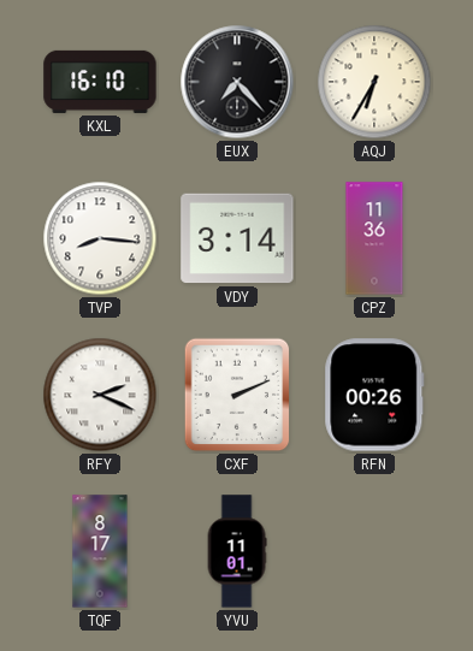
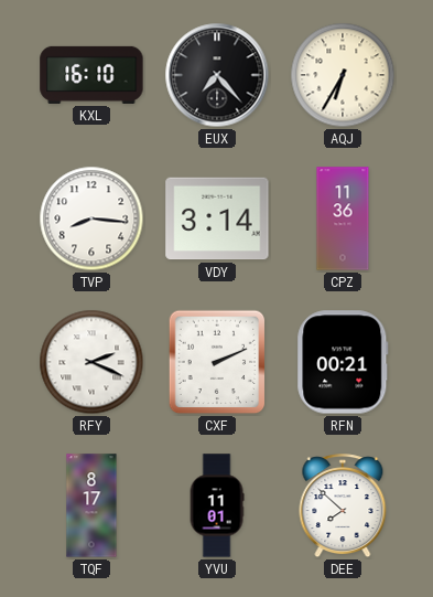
RFN: 00:26 -> 00:21
DEE: none -> 7:52
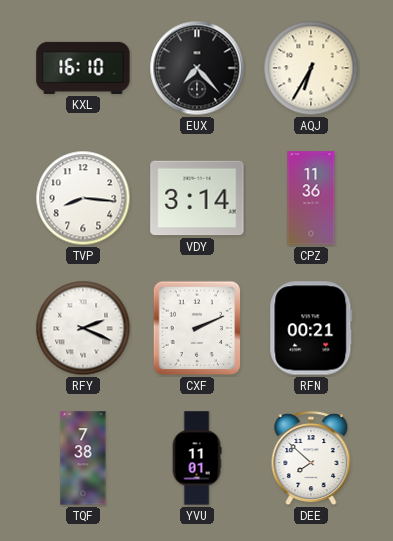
TQF: 8:17 -> 7:38
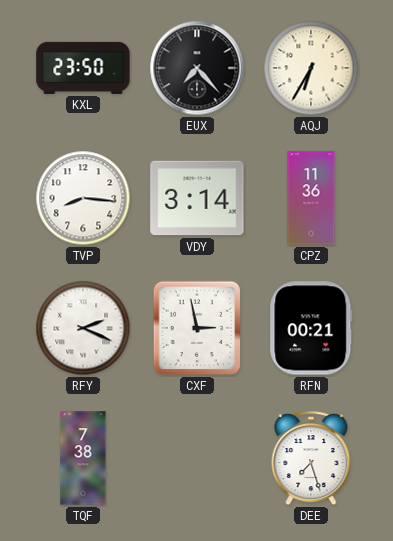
KXL: 16:10 -> 23:50
CXF: 2:11 -> 2:58
YVU: 11:01 -> none
DEE: 7:52 -> 7:27
